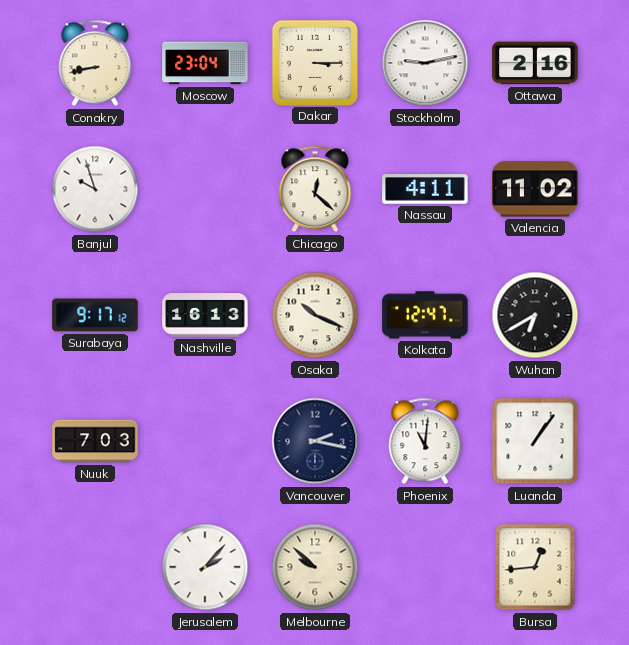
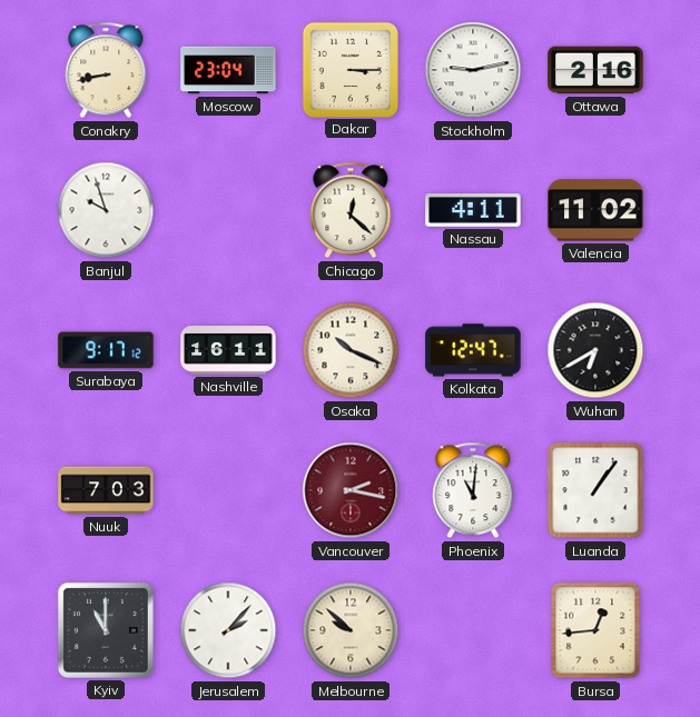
Nashville: 16:13 -> 16:11
Vancouver dial: navy -> burgundy
Kyiv: none -> 11:00
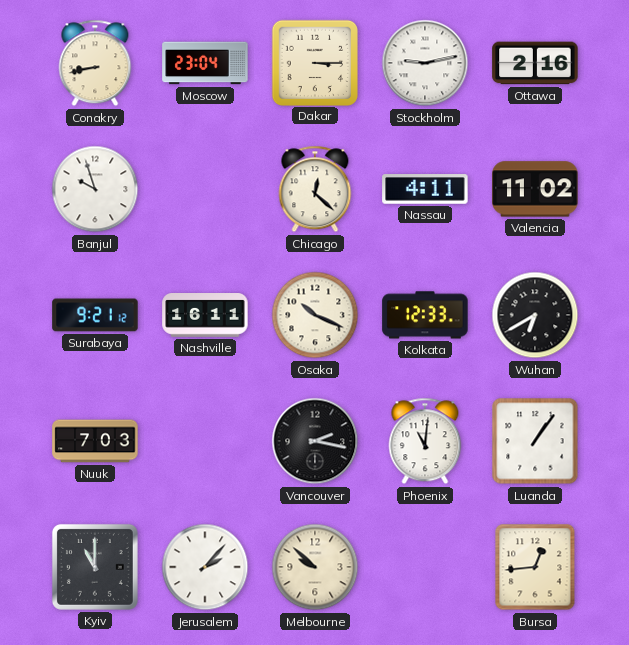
Surabaya: 9:17 -> 9:21
Kolkata: 12:47 -> 12:33
Vancouver dial: burgundy -> black
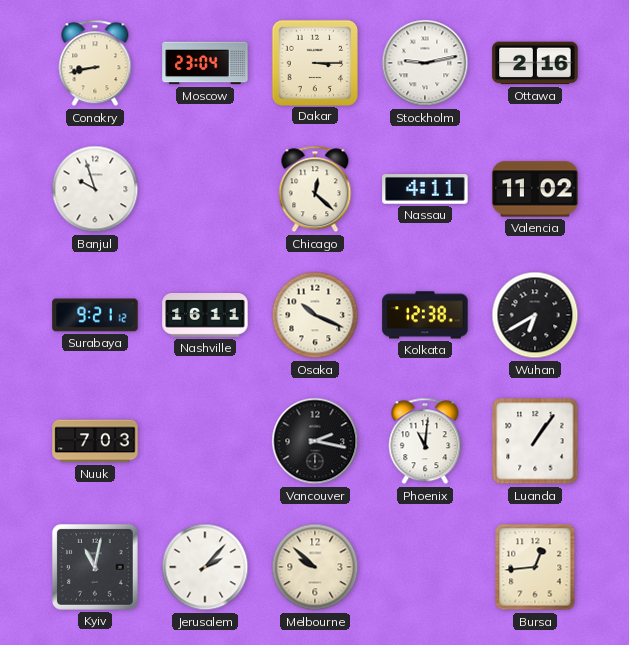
Kolkata: 12:33 -> 12:38
Kyiv: 11:00 -> 11:02
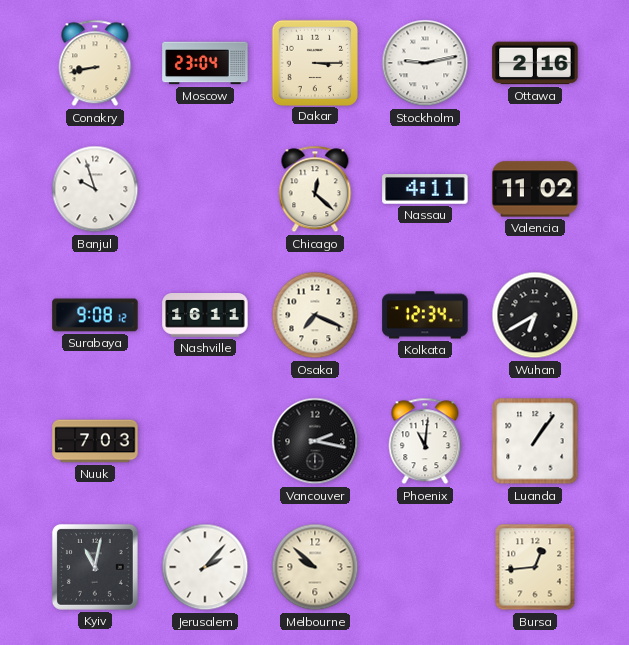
Surabaya: 9:21 -> 9:08
Osaka: 10:19 -> 7:19
Kolkata: 12:38 -> 12:34
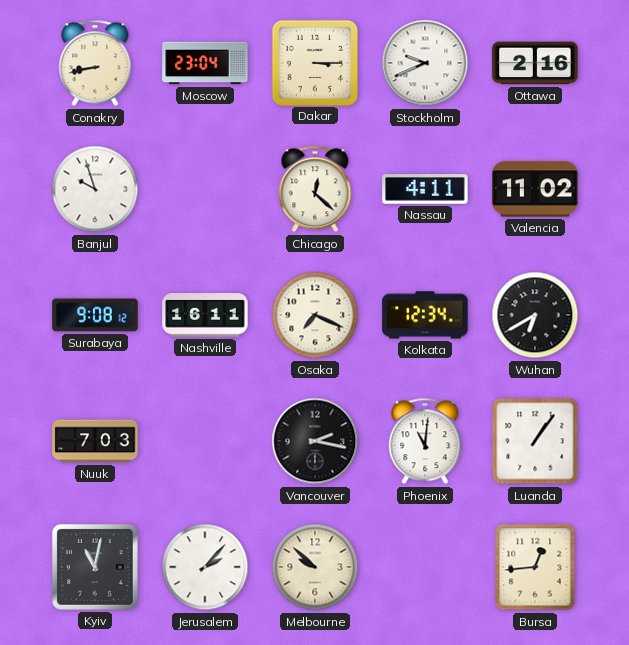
Stockholm: 9:13 -> 9:41
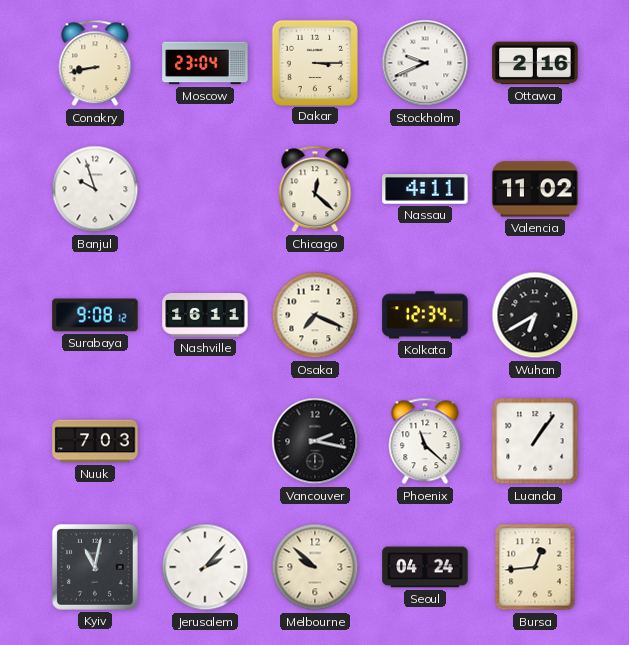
Phoenix: 11:01 -> 11:22
Seoul: none -> 04:24
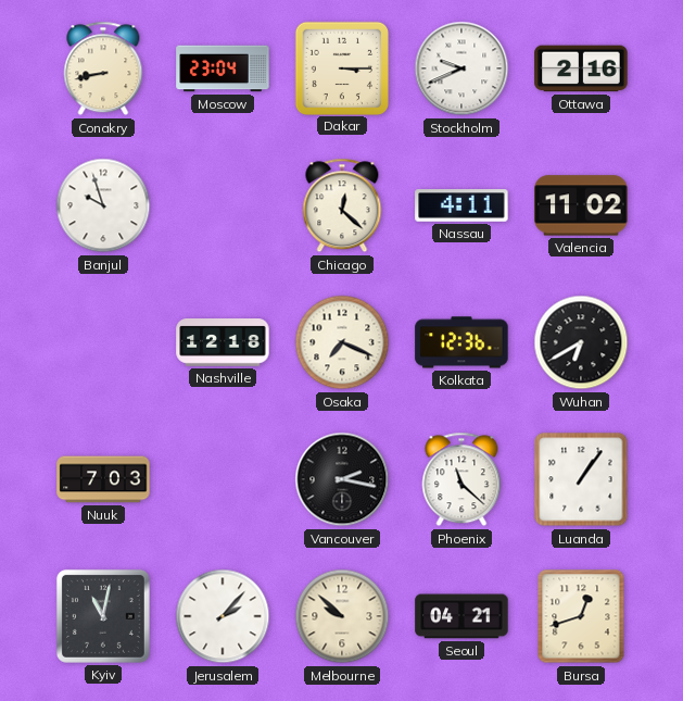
Surabaya: 9:08 -> none
Nashville: 16:11 -> 12:18
Kolkata: 12:34 -> 12:36
Seoul: 04:24 -> 04:21
Bursa: 12:44 -> 12:42
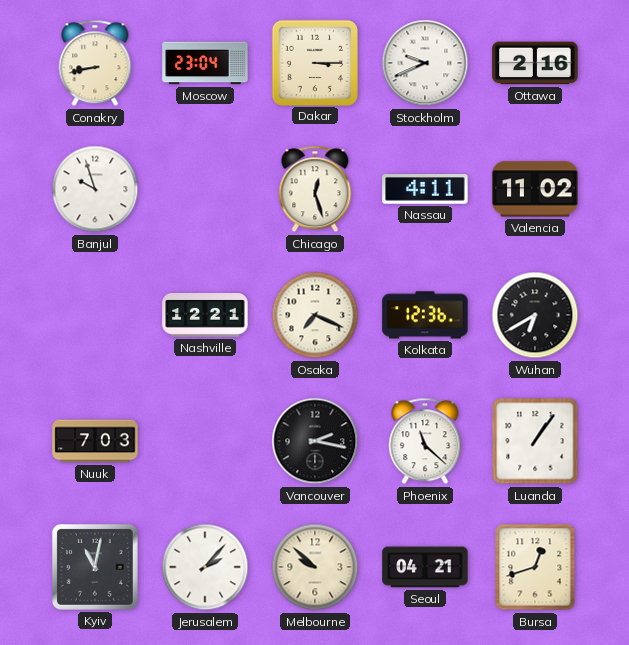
Chicago: 12:22 -> 12:27
Nashville: 12:18 -> 12:21
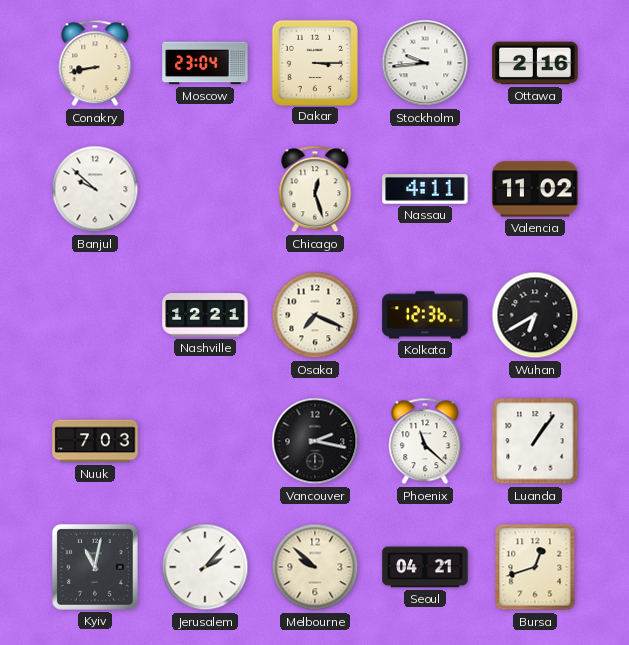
Stockholm: 9:41 -> 9:44
Banjul: 9:57 -> 9:52
